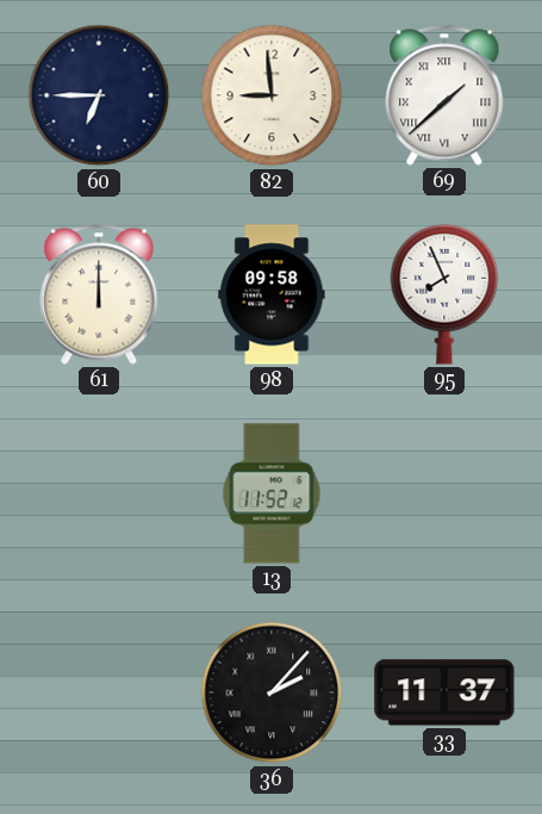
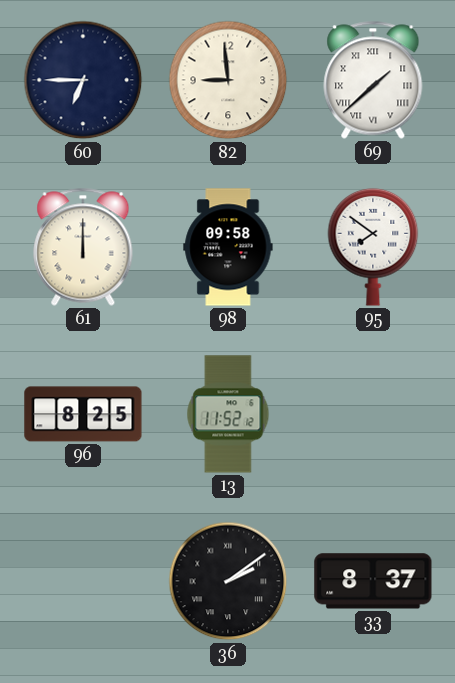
95: 7:56 -> 7:51
96: none -> 8:25
36: 2:07 -> 2:09
33: 11:37 -> 8:37
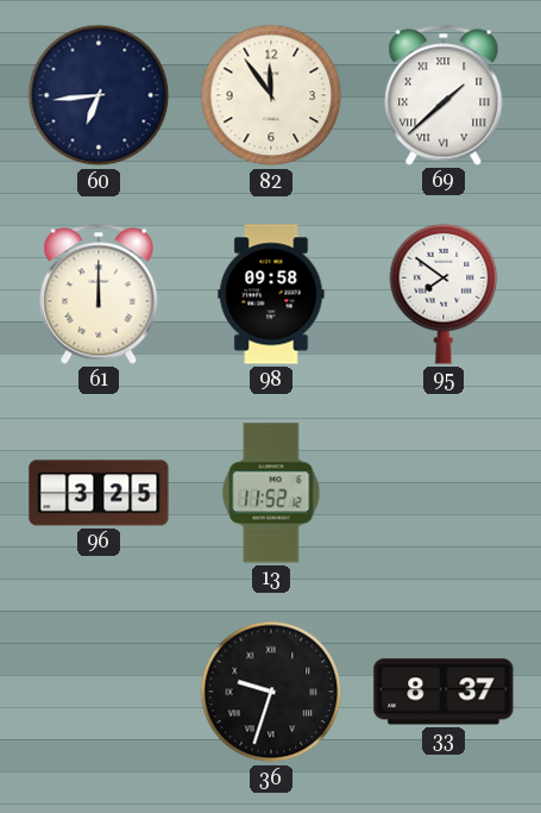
60: 6:45 -> 6:44
82: 8:59 -> 11:54
96: 8:25 -> 3:25
36: 2:09 -> 9:33
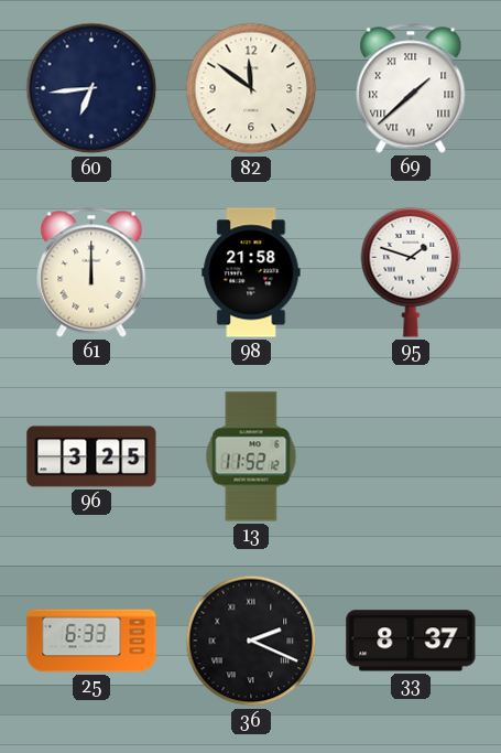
82: 11:54 -> 11:51
98: 09:58 -> 21:58
95: 7:51 -> 1:48
25: none -> 6:33
36: 9:33 -> 2:19
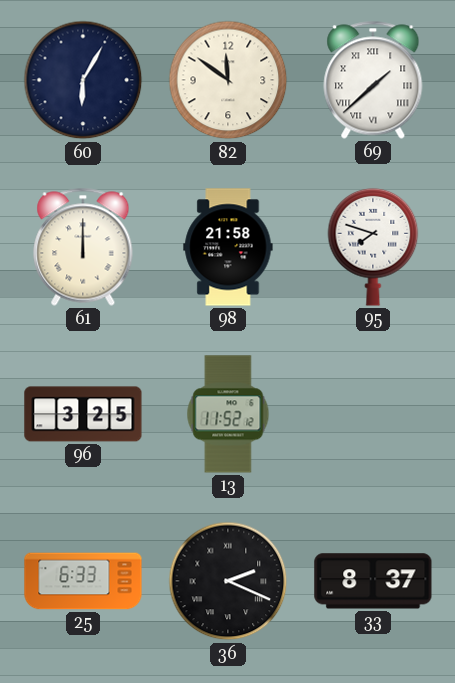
60: 6:44 -> 6:05
95: 1:48 -> 7:48
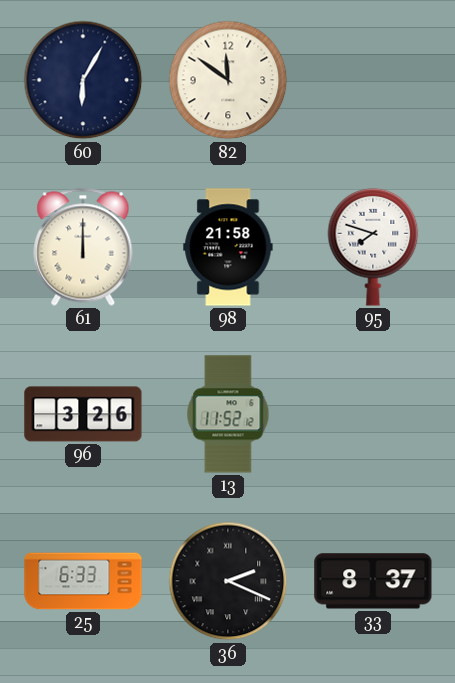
69: 1:38 -> none
96: 3:25 -> 3:26
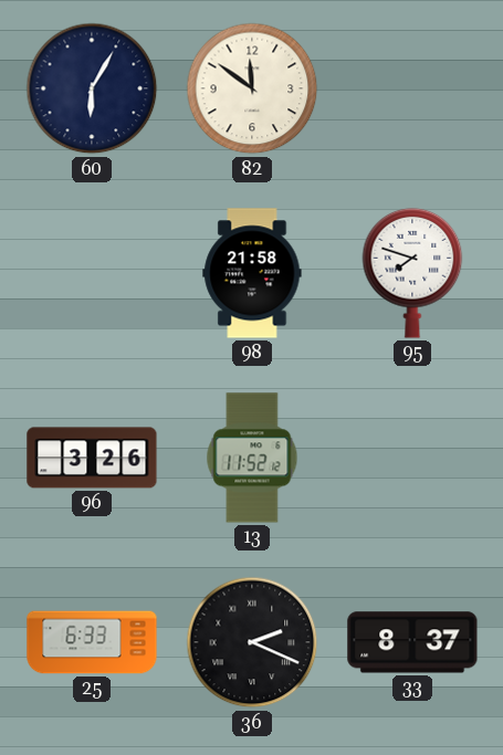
61: 12:00 -> none
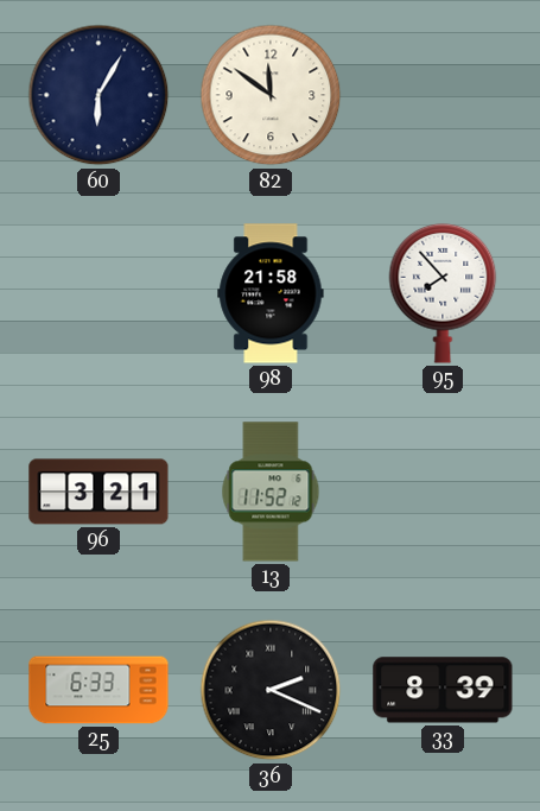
95: 7:48 -> 7:53
96: 3:26 -> 3:21
33: 8:37 -> 8:39
